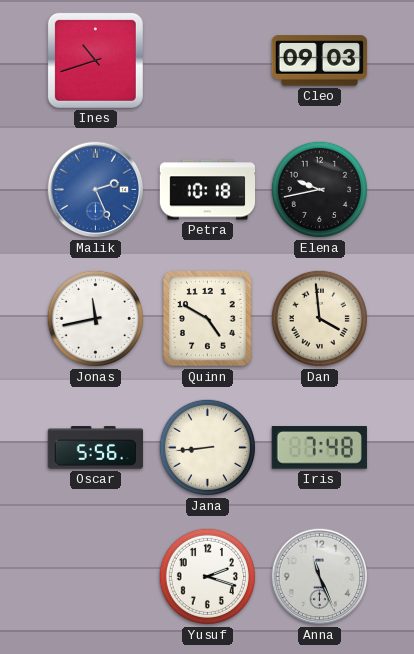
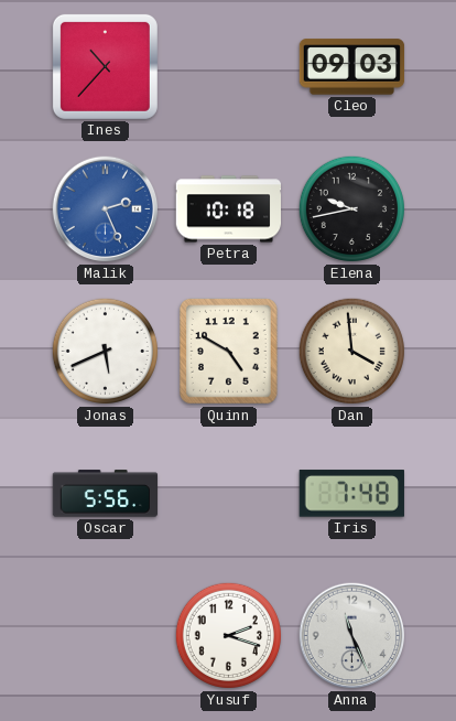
Ines: 10:42 -> 10:37
Jonas: 11:43 -> 5:41
Jana: 8:44 -> none
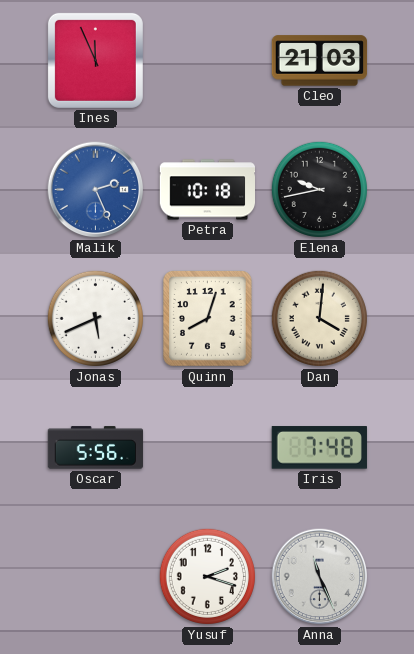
Ines: 10:37 -> 11:56
Cleo: 09:03 -> 21:03
Quinn: 4:50 -> 8:03
Dan: 3:59 -> 4:01
